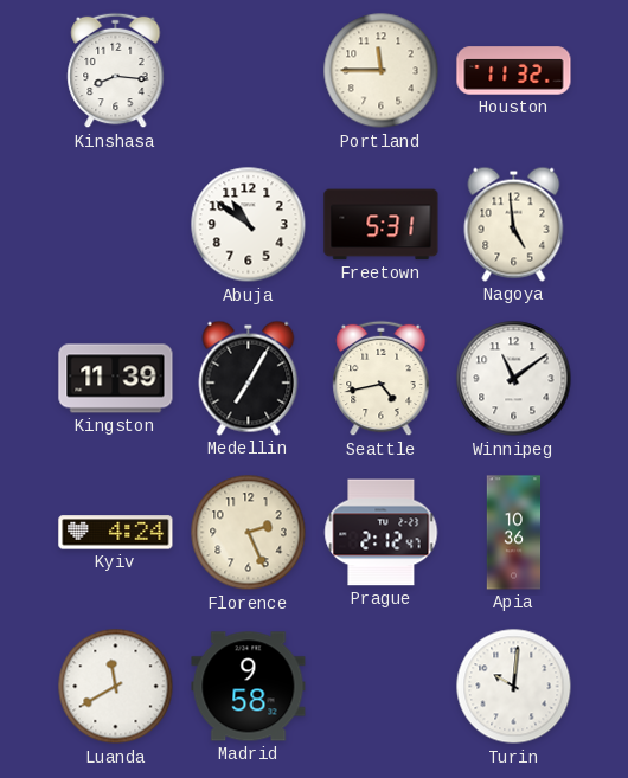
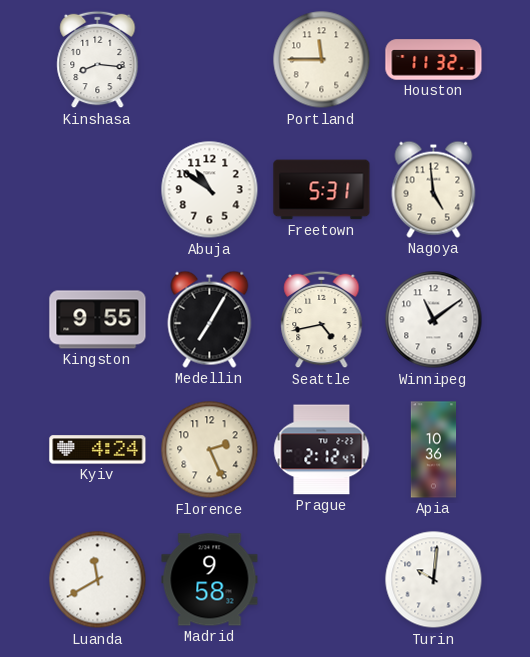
Kingston: 11:39 -> 9:55
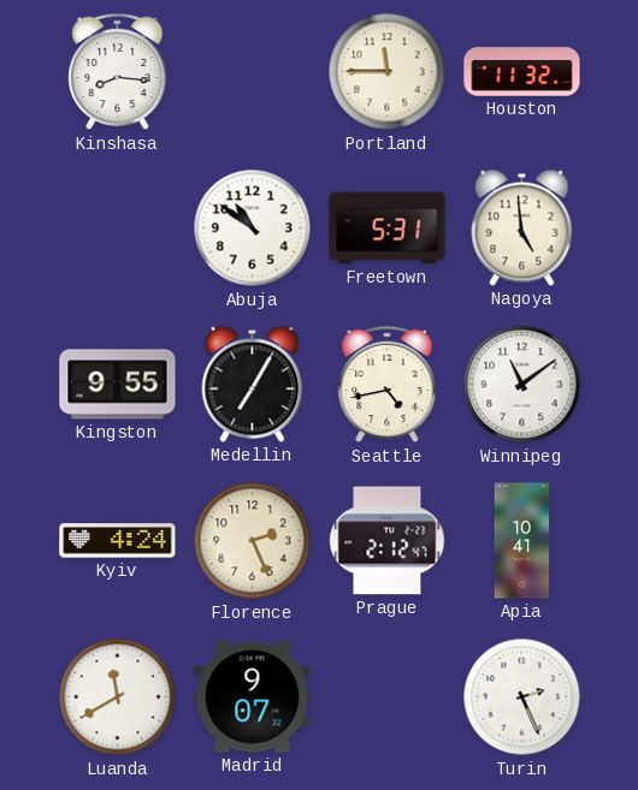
Apia: 10:36 -> 10:41
Madrid: 9:58 -> 9:07
Turin: 10:01 -> 2:26
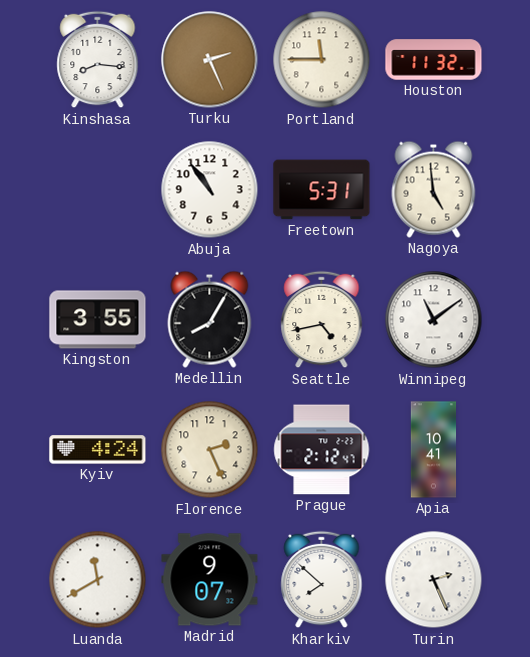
Turku: none -> 2:26
Abuja: 10:51 -> 10:54
Kingston: 9:55 -> 3:55
Medellin: 7:05 -> 8:05
Kharkiv: none -> 7:52
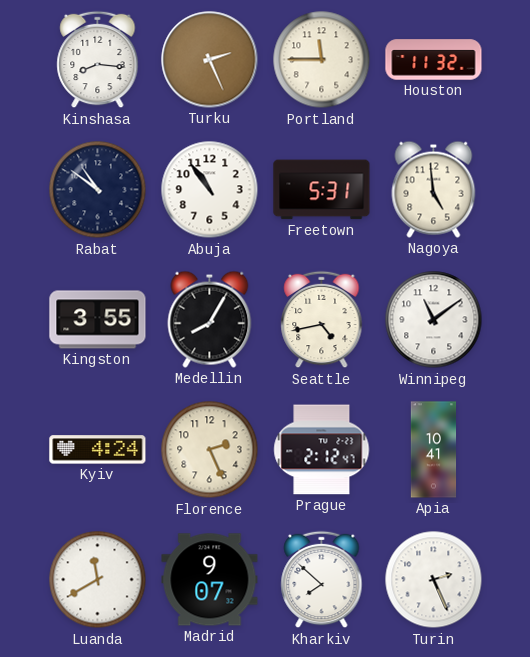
Rabat: none -> 10:51
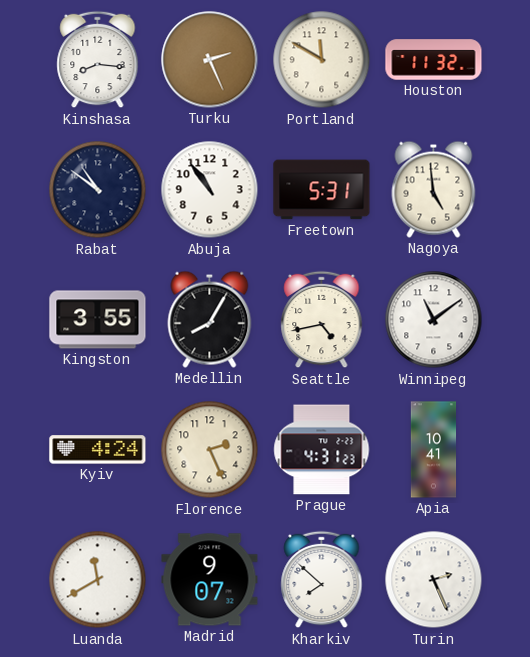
Portland: 11:45 -> 11:50
Prague: 2:12 -> 4:31
